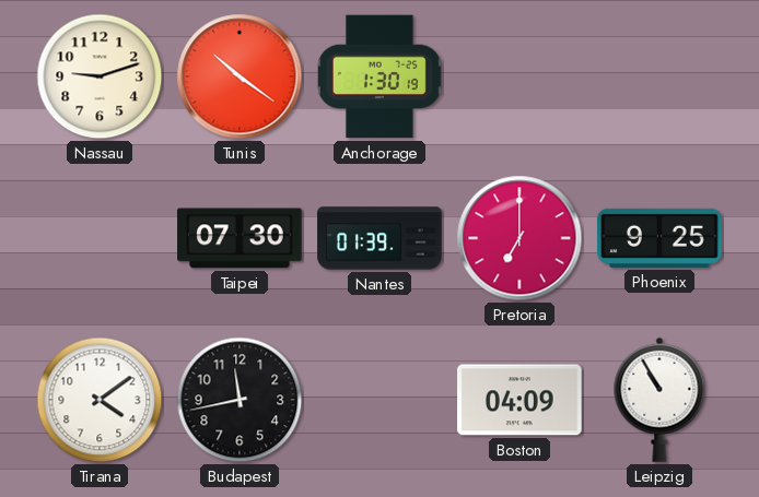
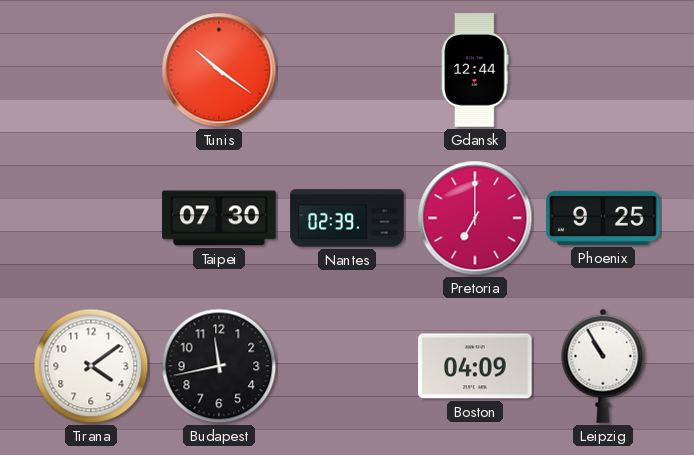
Nassau: 9:12 -> none
Anchorage: 1:30 -> none
Gdansk: none -> 12:44
Nantes: 01:39 -> 02:39
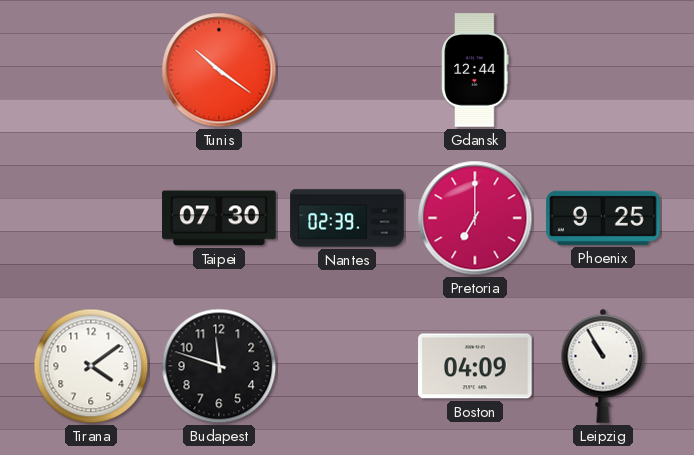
Budapest: 11:43 -> 11:48
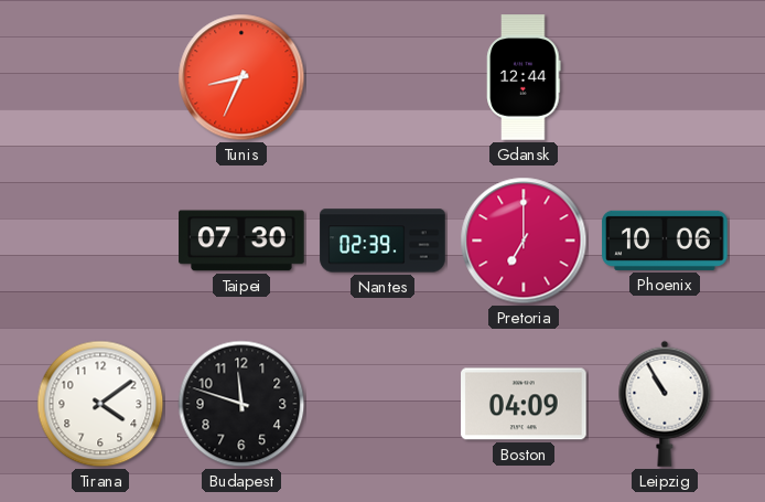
Tunis: 10:21 -> 8:34
Phoenix: 9:25 -> 10:06
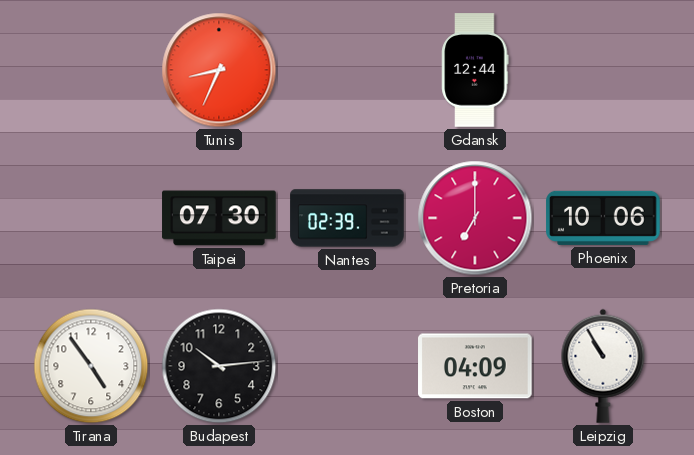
Tirana: 4:09 -> 4:54
Budapest: 11:48 -> 10:14
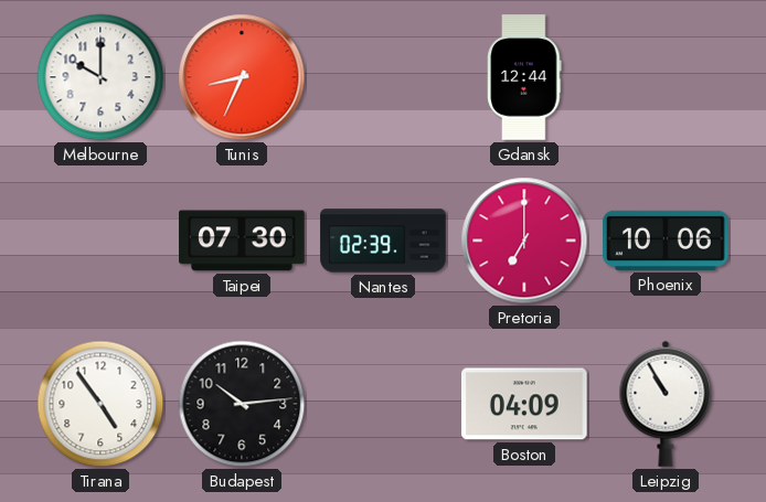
Melbourne: none -> 10:00
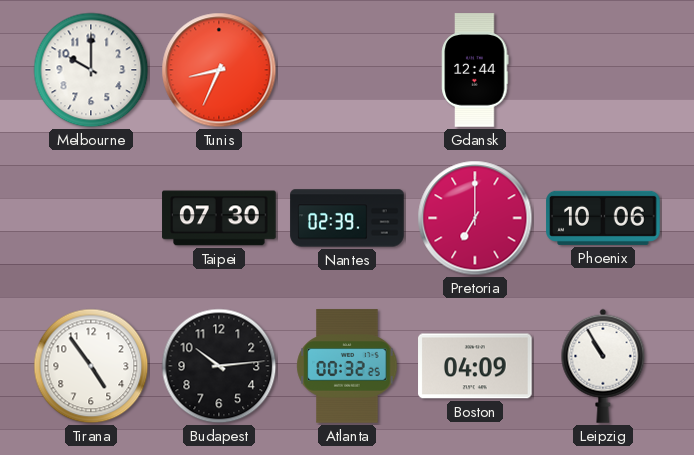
Atlanta: none -> 00:32
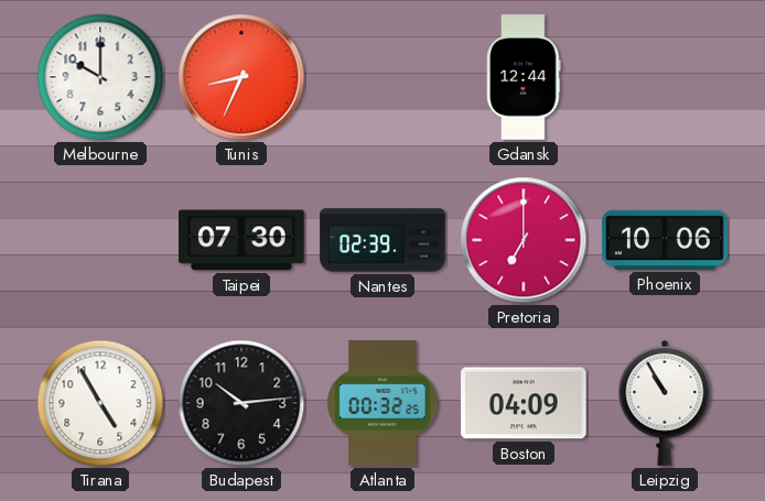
Tirana: 4:54 -> 4:55
